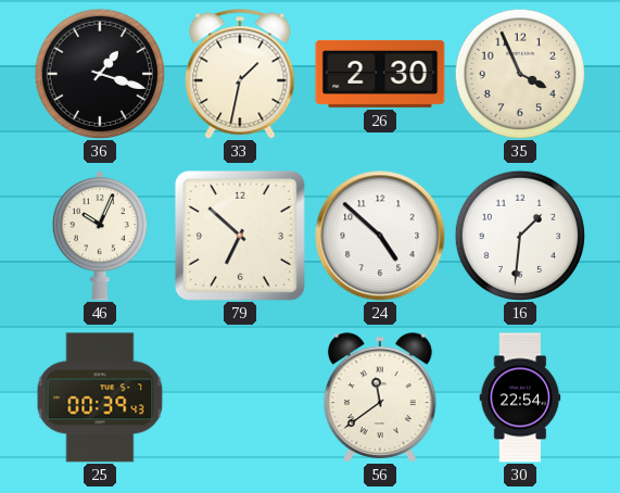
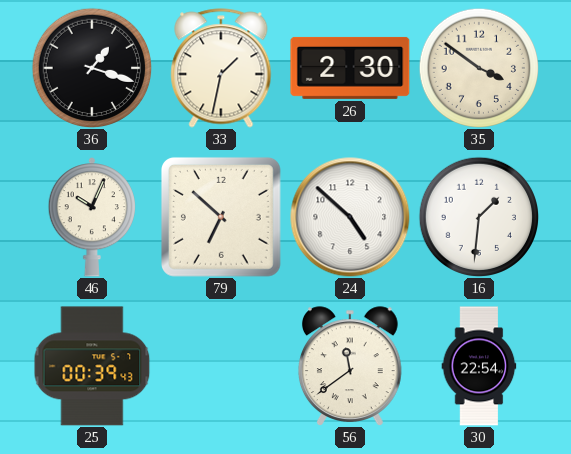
35: 3:56 -> 3:51
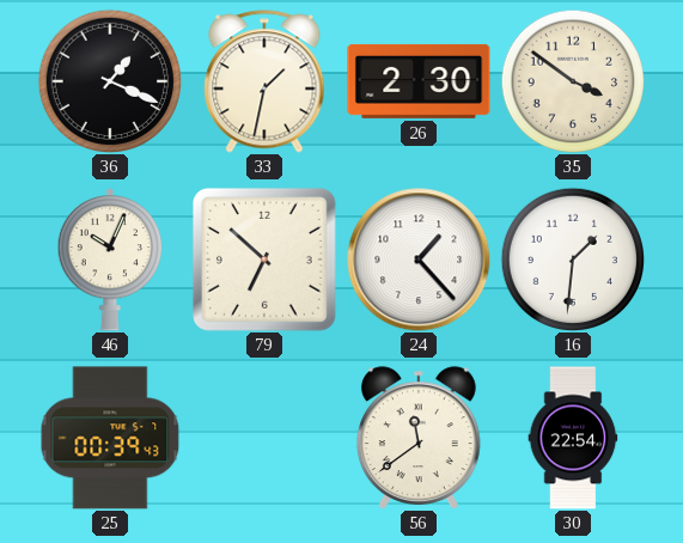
36: 1:18 -> 1:19
24: 4:52 -> 1:23
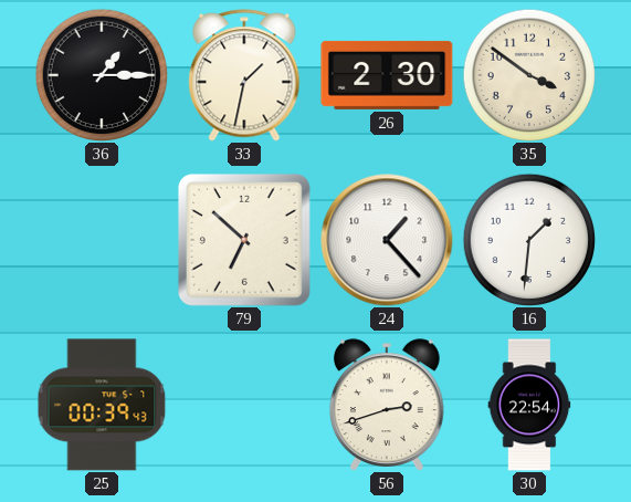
36: 1:19 -> 1:15
46: 10:04 -> none
56: 11:39 -> 2:42
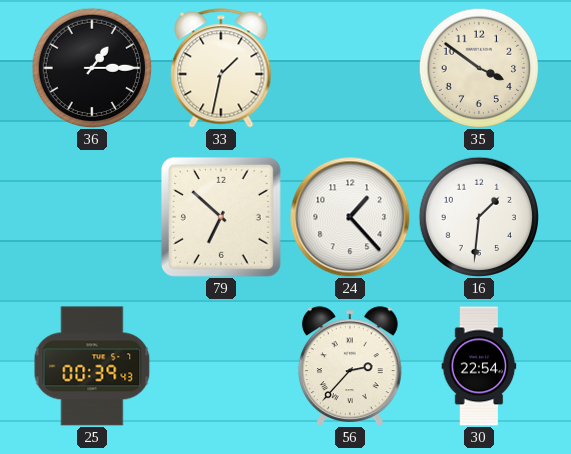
26: 2:30 -> none
56: 2:42 -> 2:37
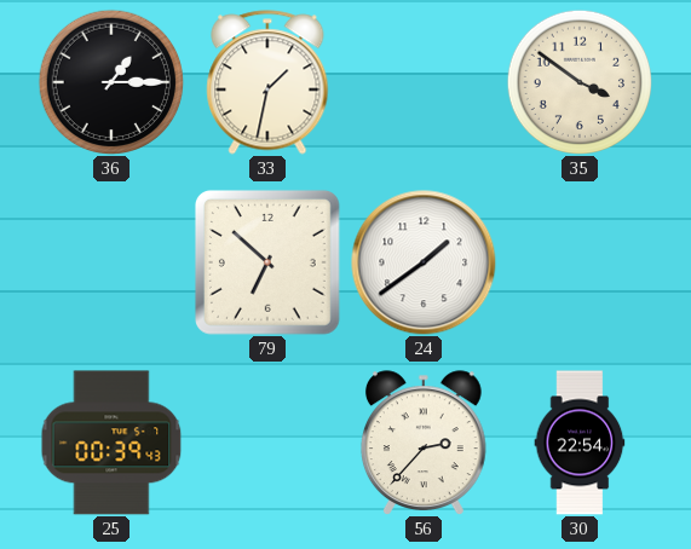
24: 1:23 -> 1:39
16: 1:31 -> none
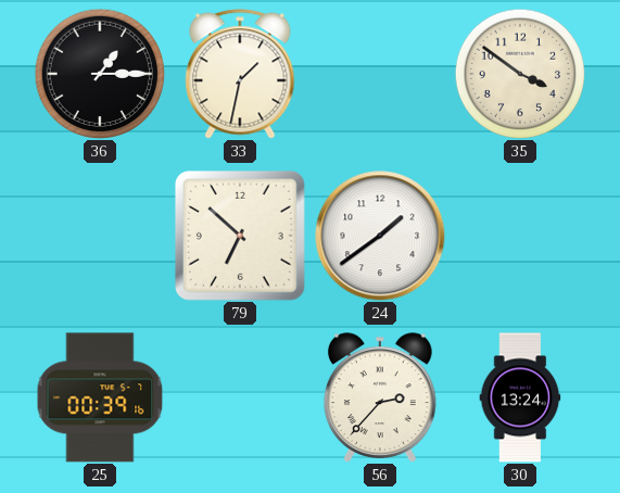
25: 00:39:43 -> 00:39:16
30: 22:54 -> 13:24
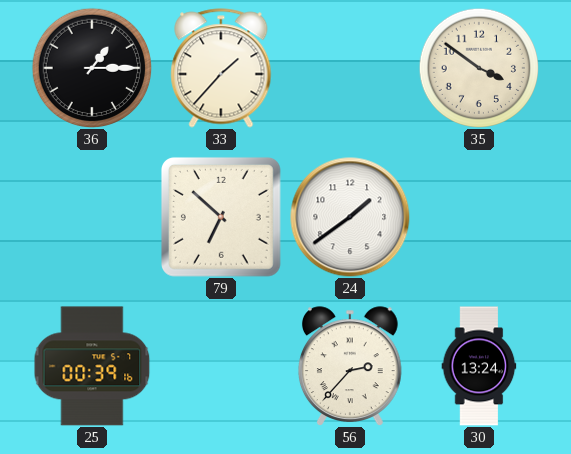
33: 1:32 -> 1:37
